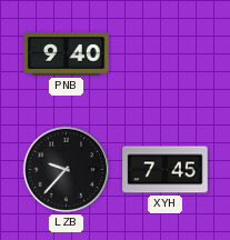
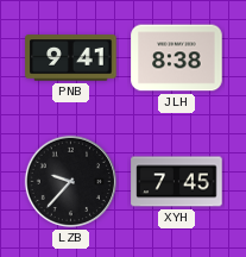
PNB: 9:40 -> 9:41
JLH: none -> 8:38
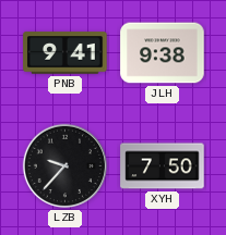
JLH: 8:38 -> 9:38
XYH: 7:45 -> 7:50
